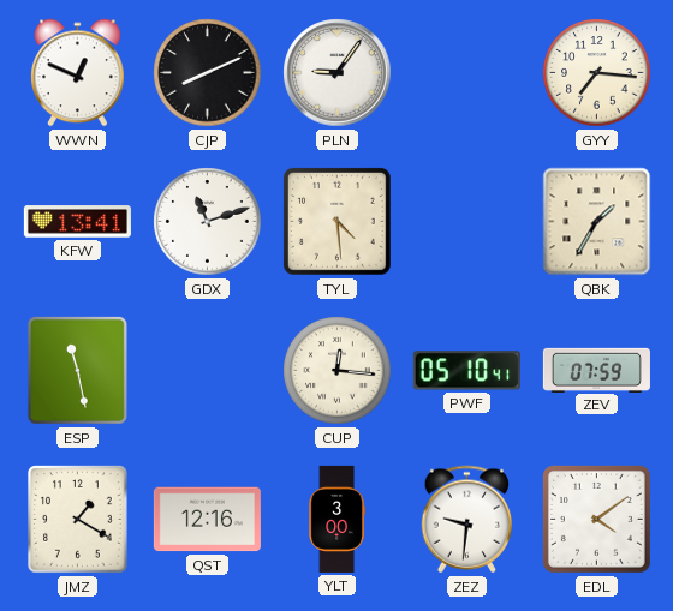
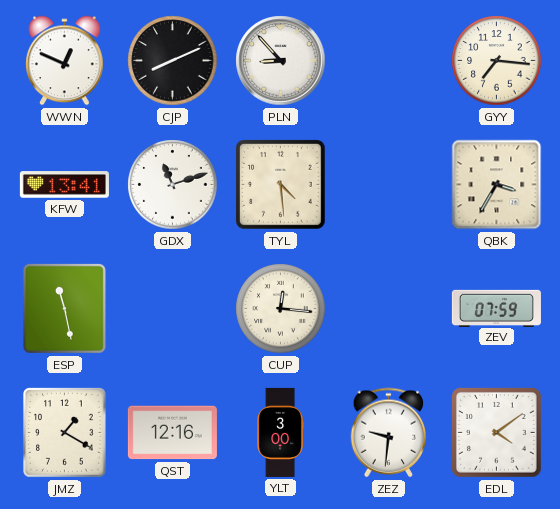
PLN: 9:06 -> 8:53
QBK: 1:35 -> 3:35
PWF: 05:10 -> none
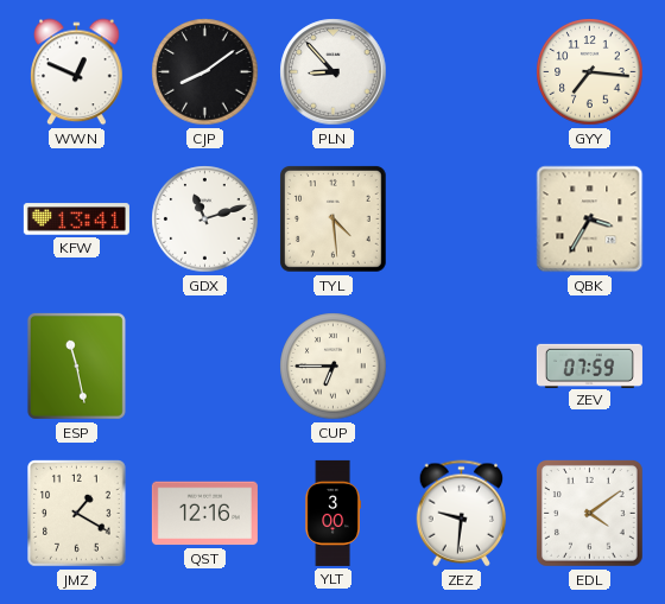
CJP: 8:11 -> 8:09
CUP: 12:16 -> 6:45
